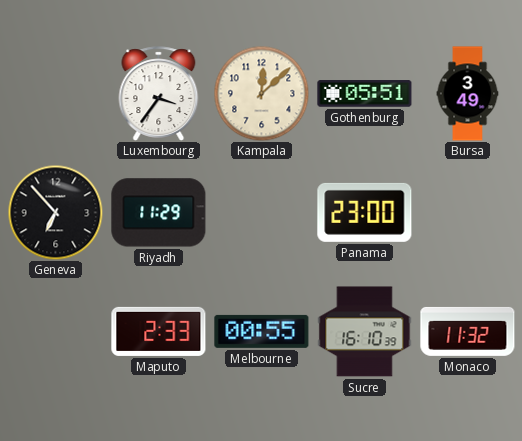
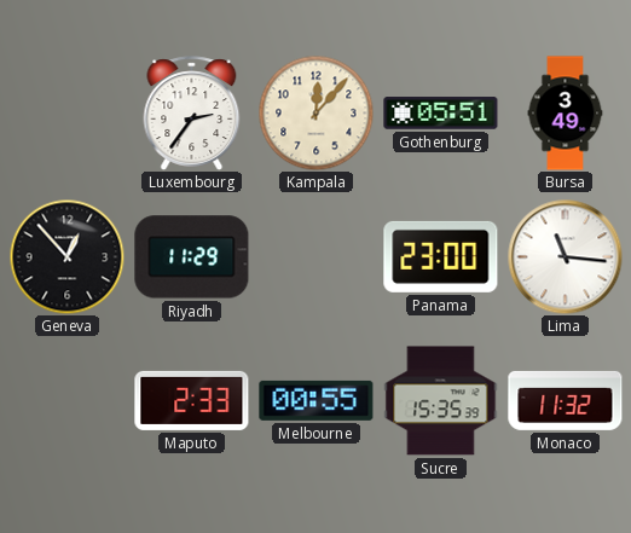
Luxembourg: 3:36 -> 2:36
Kampala: 12:08 -> 12:07
Geneva: 6:53 -> 12:53
Lima: none -> 11:16
Sucre: 16:10 -> 15:35
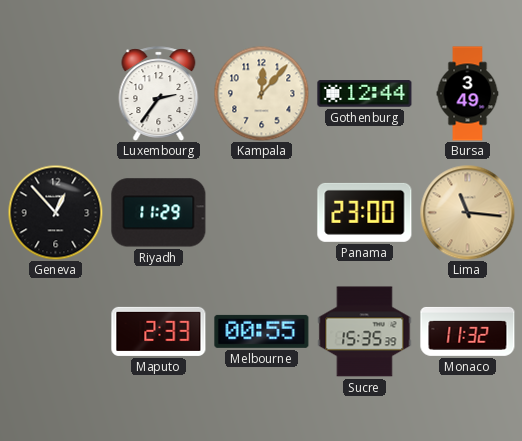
Gothenburg: 05:51 -> 12:44
Lima dial: white -> champagne
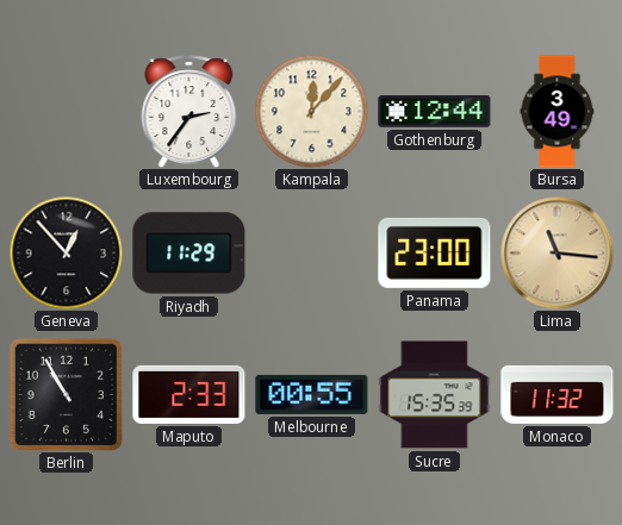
Berlin: none -> 10:55
